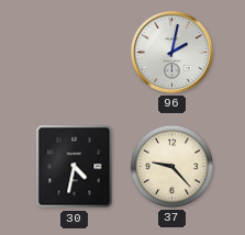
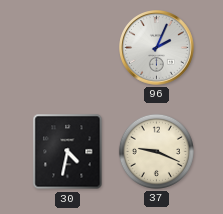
96: 2:02 -> 2:04
37: 9:23 -> 9:19
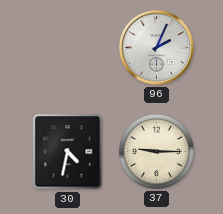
37: 9:19 -> 9:15
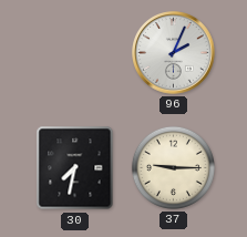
30: 4:32 -> 7:32
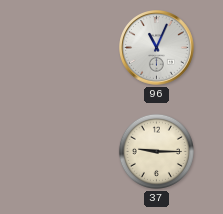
96: 2:04 -> 11:04
30: 7:32 -> none
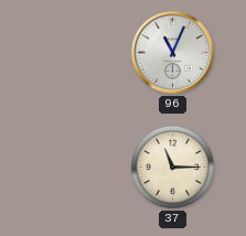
37: 9:15 -> 11:15
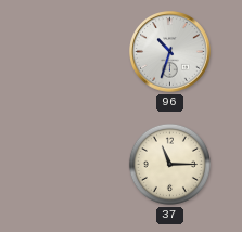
96: 11:04 -> 10:33
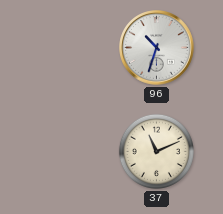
37: 11:15 -> 11:11
